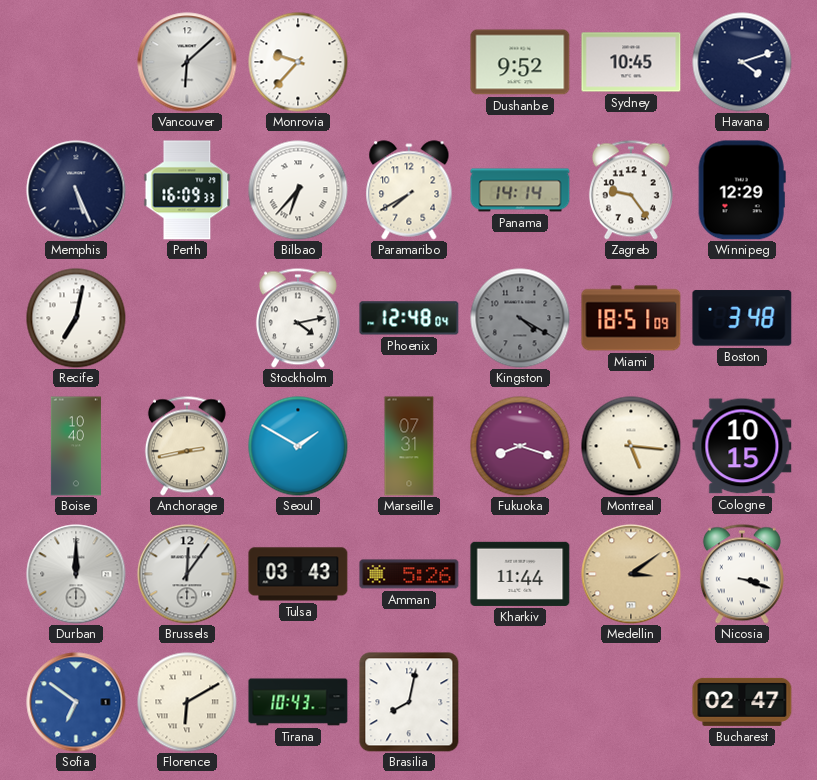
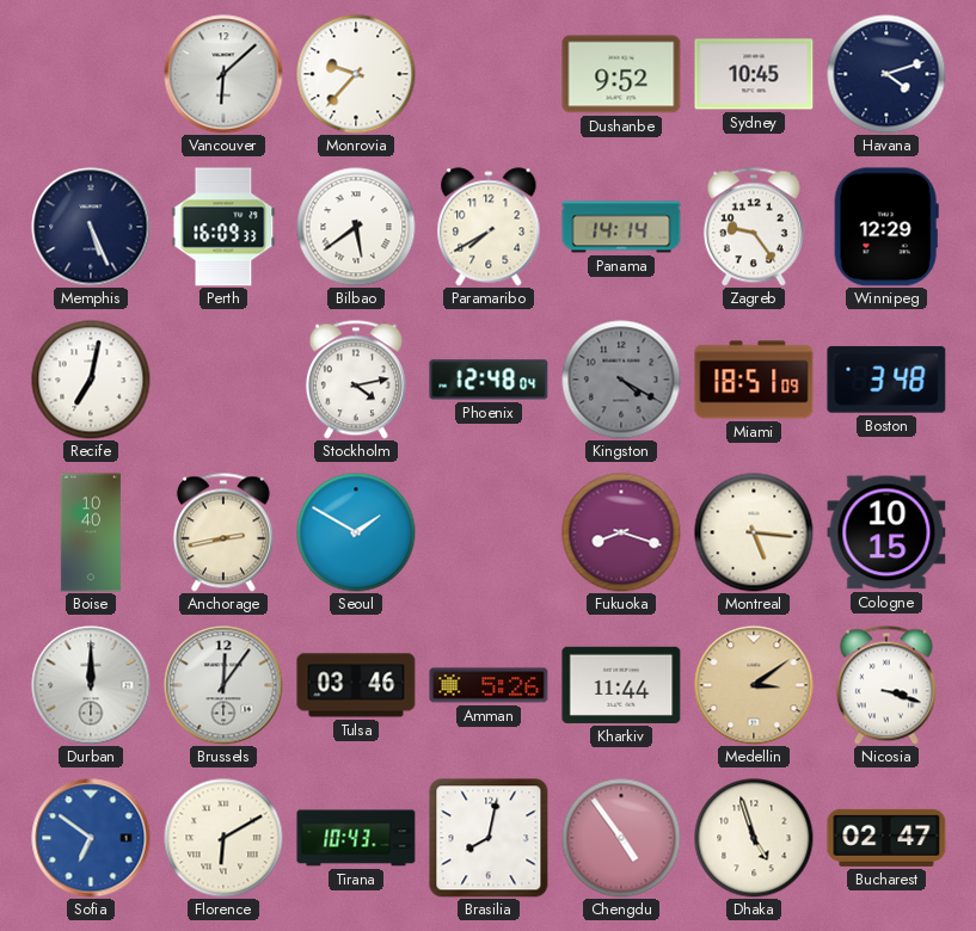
Bilbao: 6:37 -> 5:39
Marseille: 07:31 -> none
Tulsa: 03:43 -> 03:46
Chengdu: none -> 4:54
Dhaka: none -> 4:57
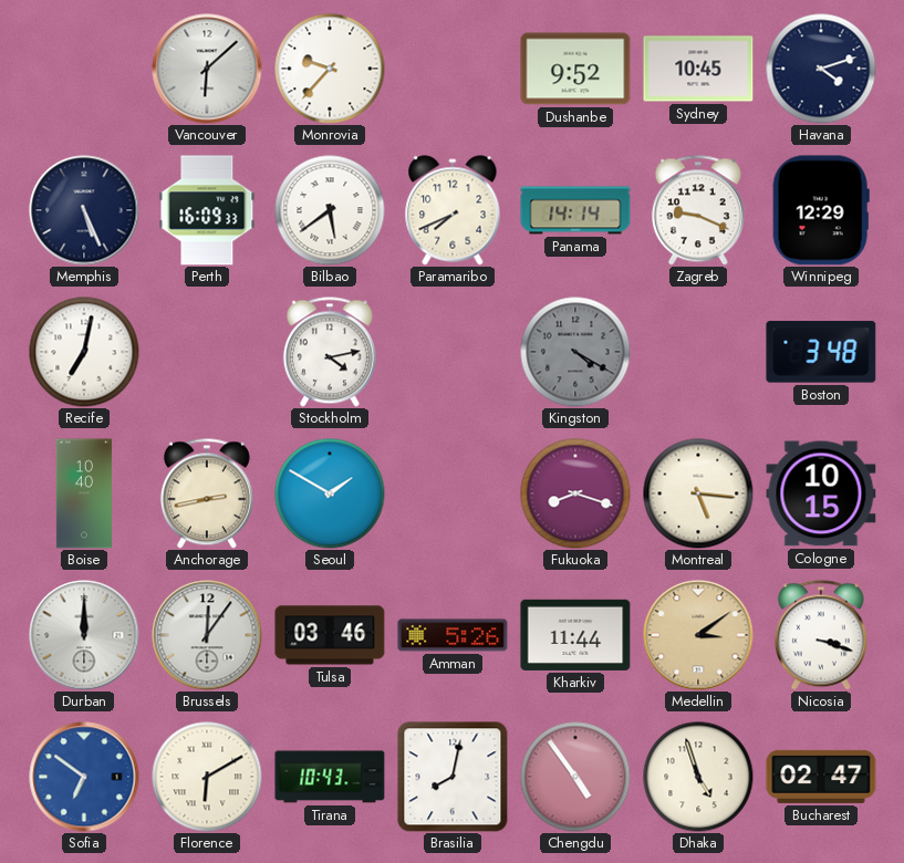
Paramaribo: 7:40 -> 7:41
Zagreb: 9:24 -> 9:19
Phoenix: 12:48 -> none
Miami: 18:51 -> none
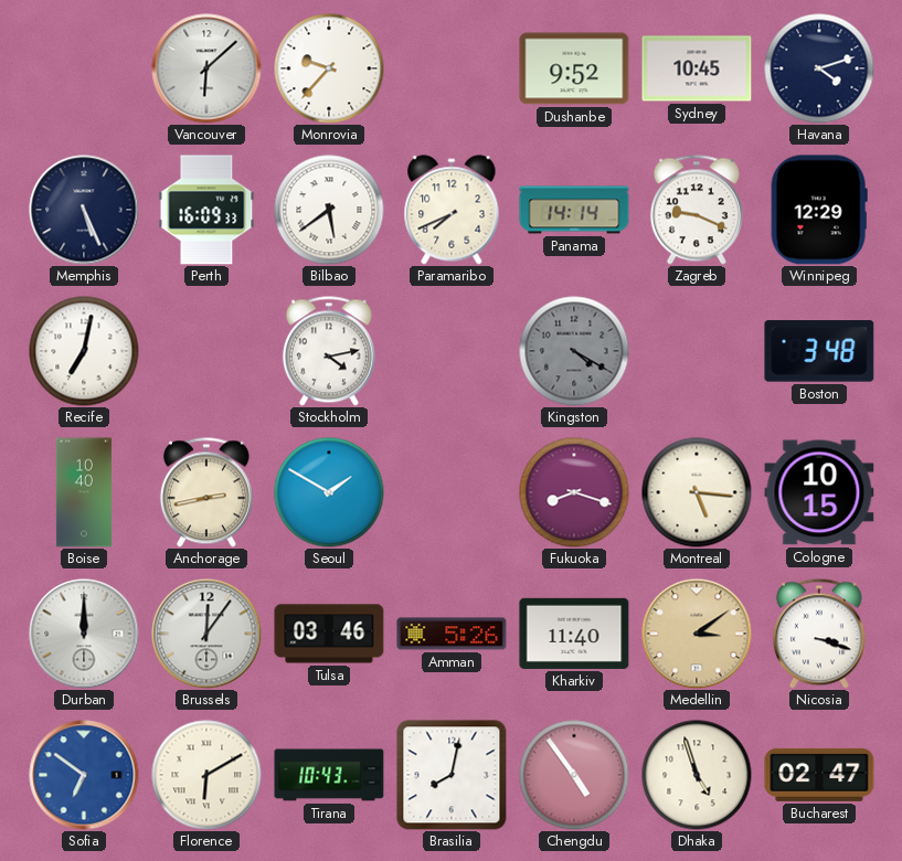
Kharkiv: 11:44 -> 11:40
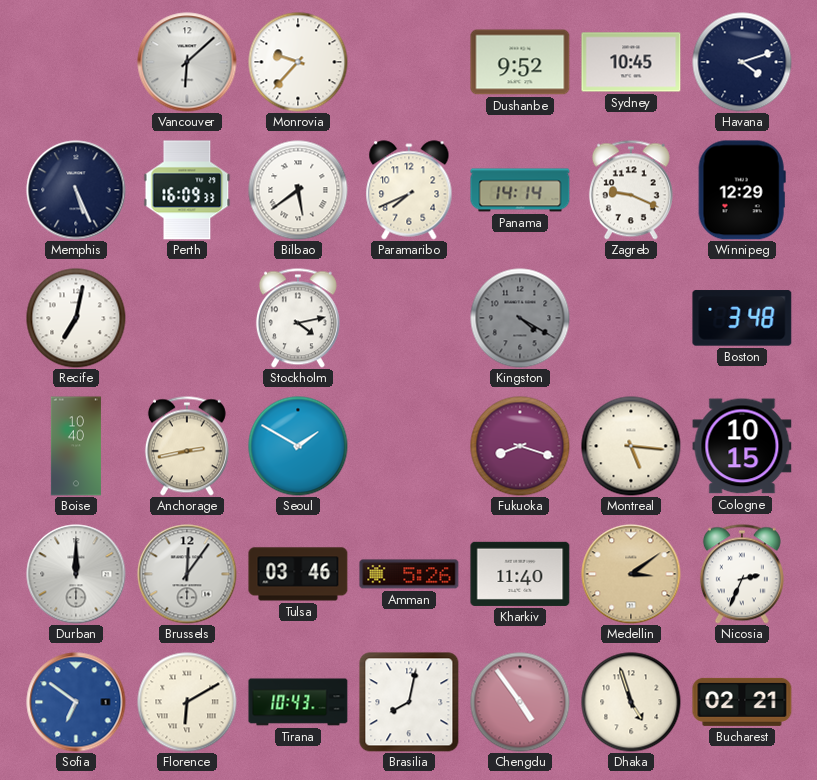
Nicosia: 3:18 -> 2:34
Bucharest: 02:47 -> 02:21
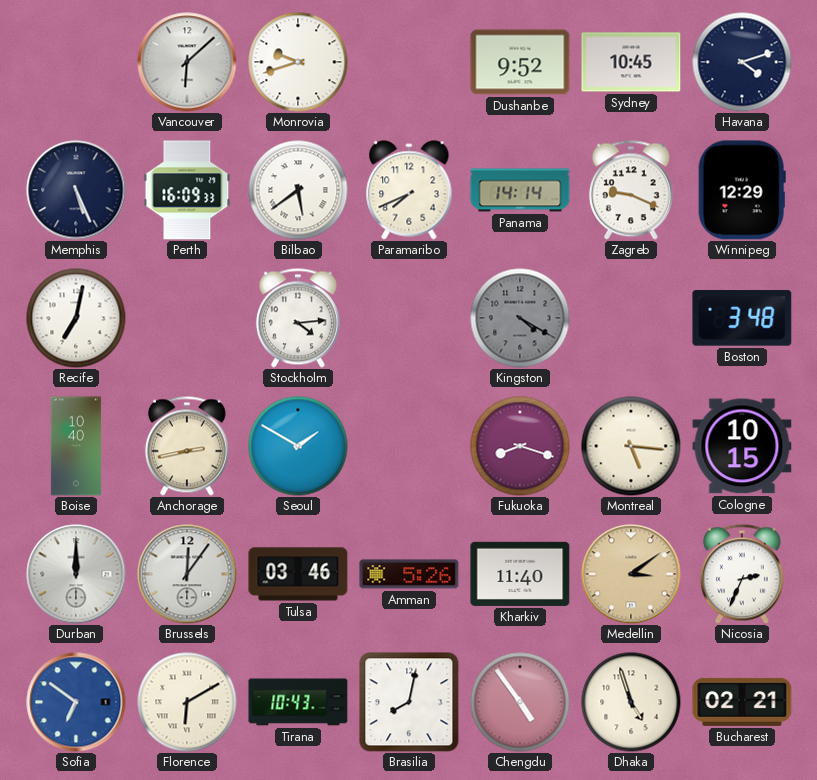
Monrovia: 9:37 -> 9:42
Stockholm: 4:13 -> 4:14
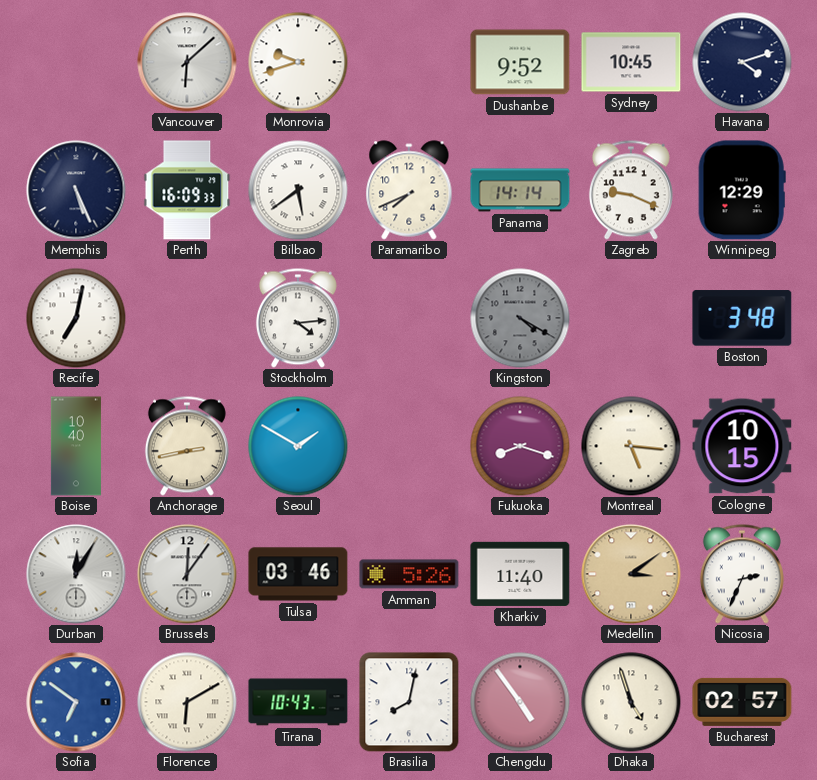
Durban: 12:00 -> 12:05
Bucharest: 02:21 -> 02:57
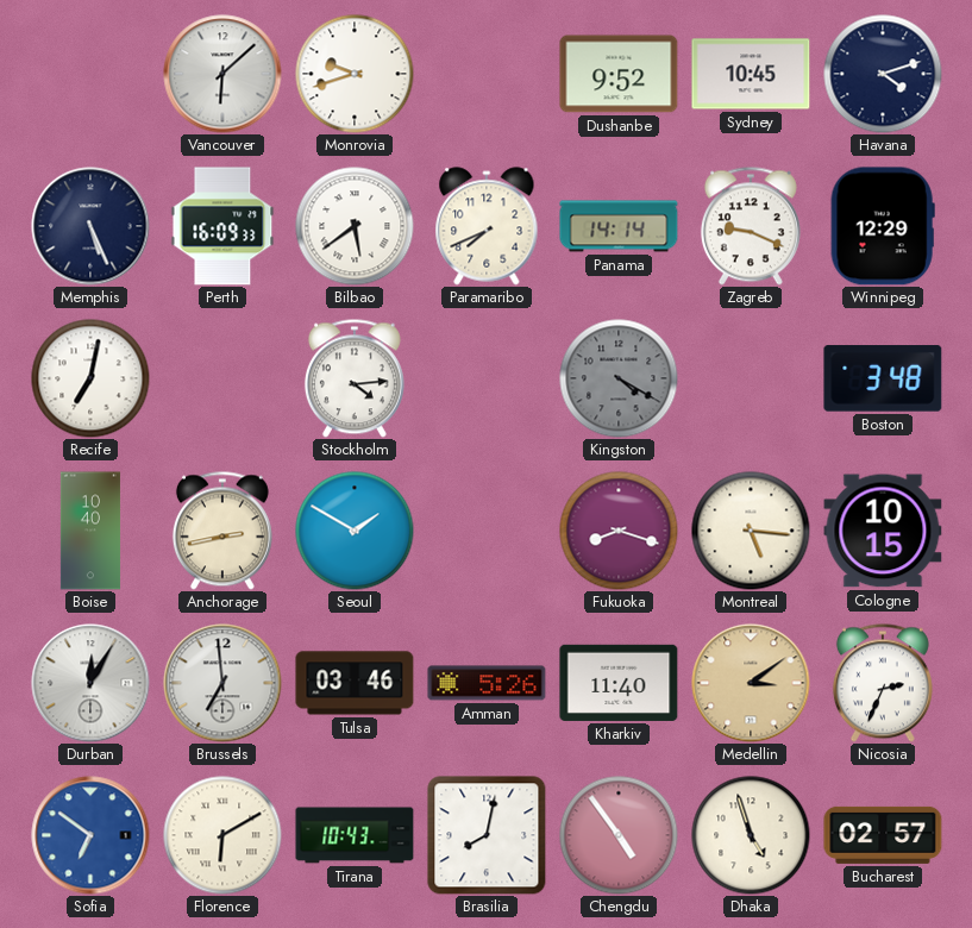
Brussels: 12:06 -> 6:59
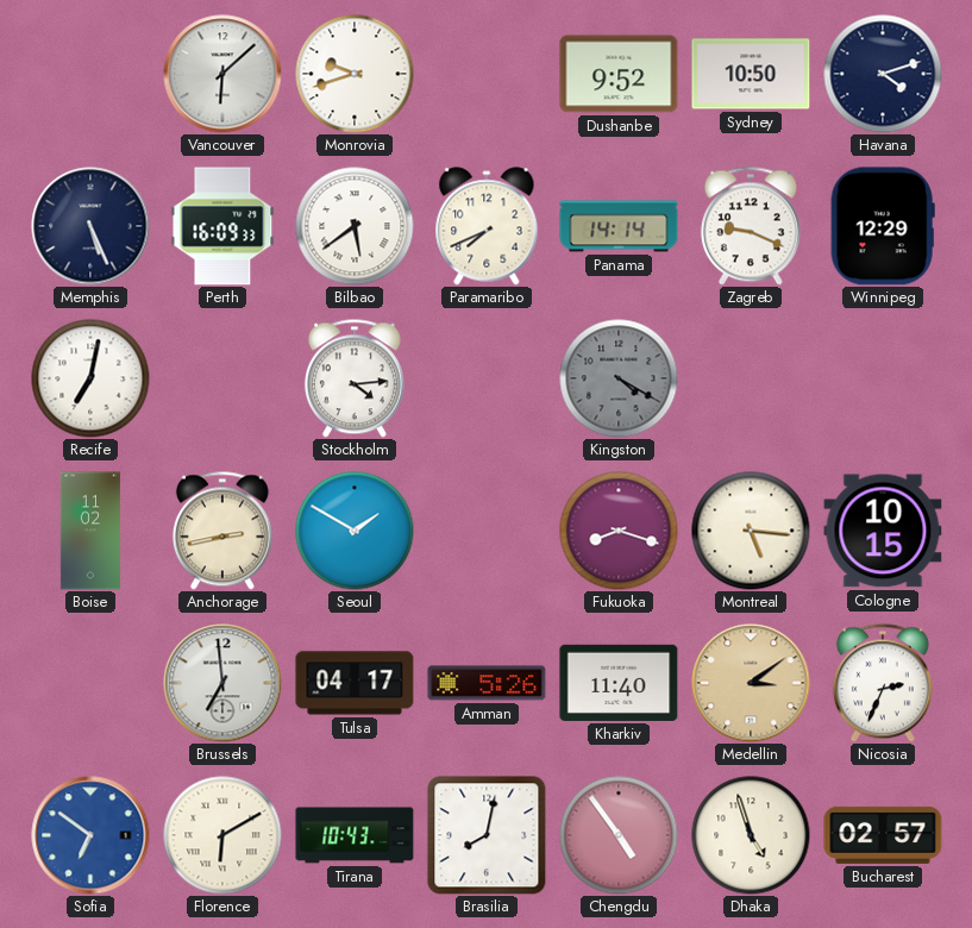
Sydney: 10:45 -> 10:50
Boston: 3:48 -> none
Boise: 10:40 -> 11:02
Durban: 12:05 -> none
Tulsa: 03:46 -> 04:17
